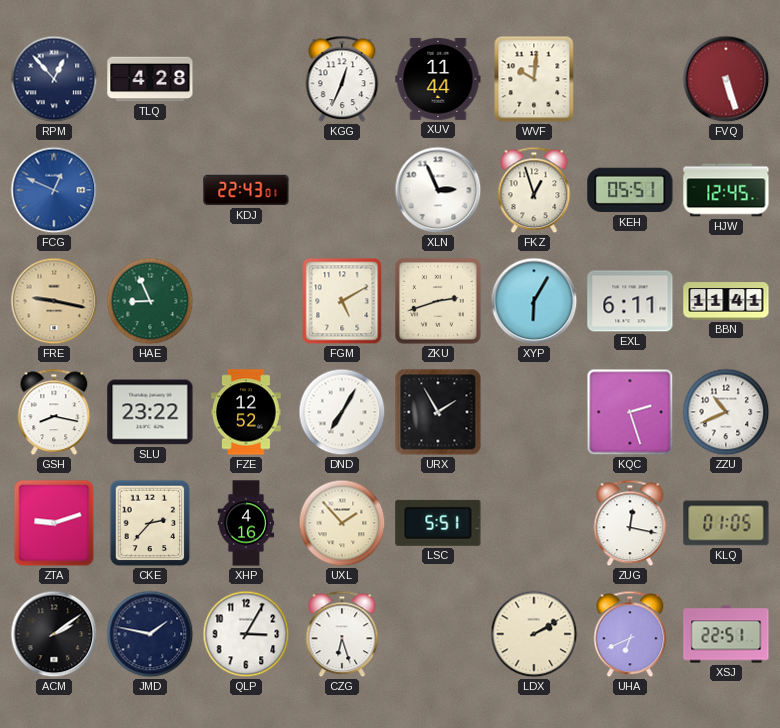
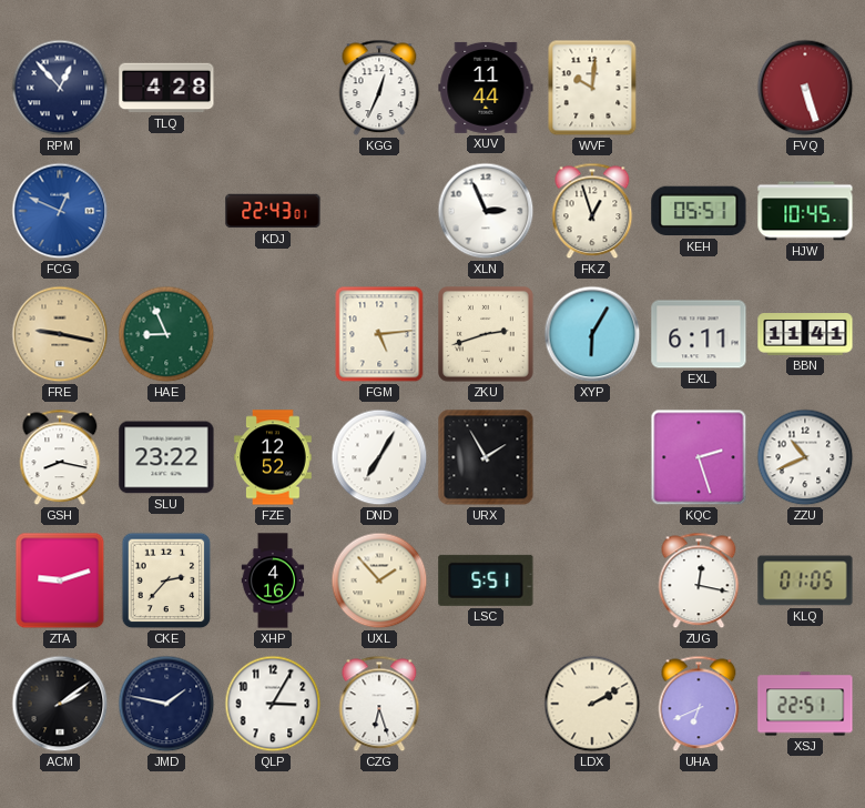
HJW: 12:45 -> 10:45
FGM: 5:10 -> 5:14
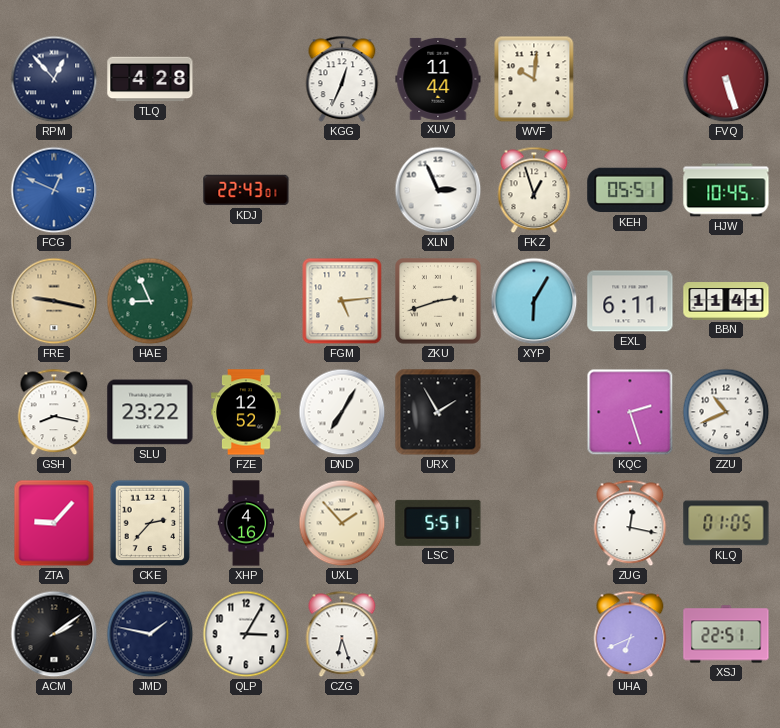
ZTA: 9:12 -> 9:07
LDX: 2:10 -> none
